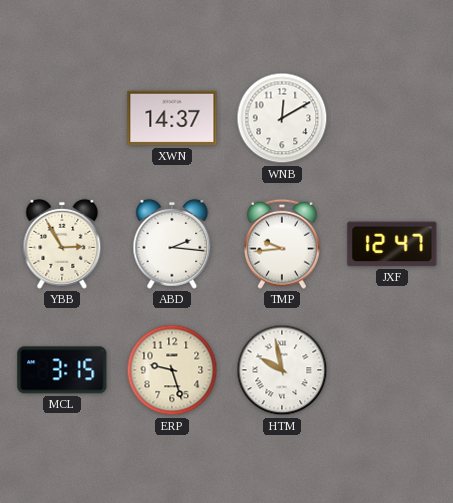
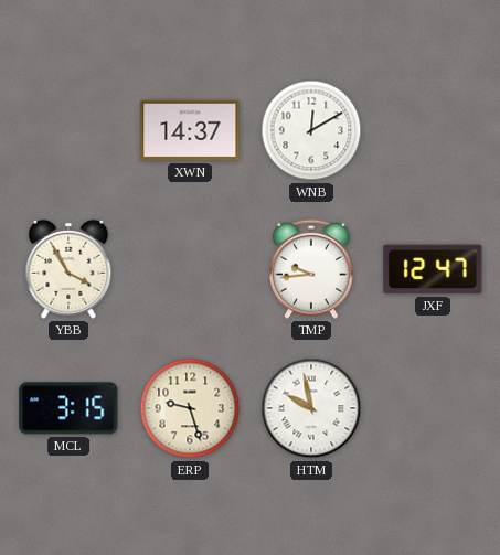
YBB: 2:55 -> 3:55
ABD: 2:16 -> none
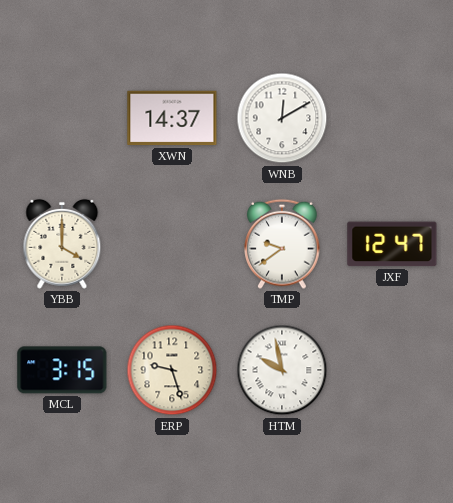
YBB: 3:55 -> 4:00
TMP: 9:44 -> 9:39
